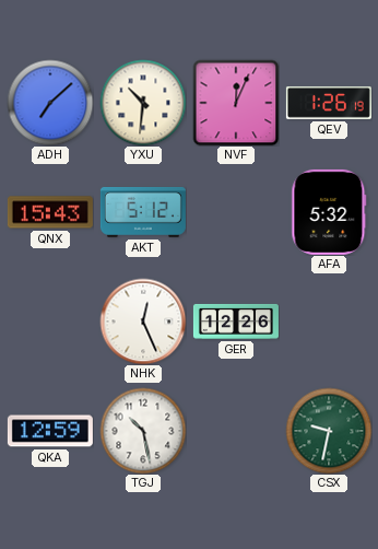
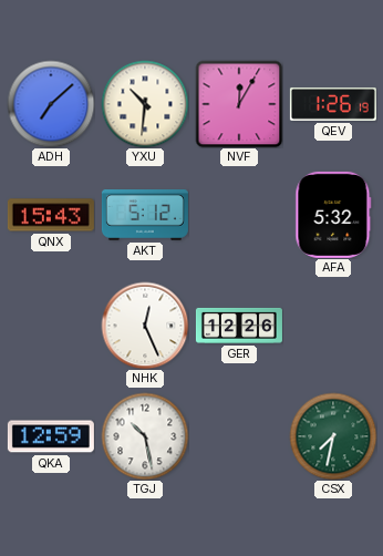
NVF: 12:04 -> 12:05
CSX: 9:32 -> 7:32
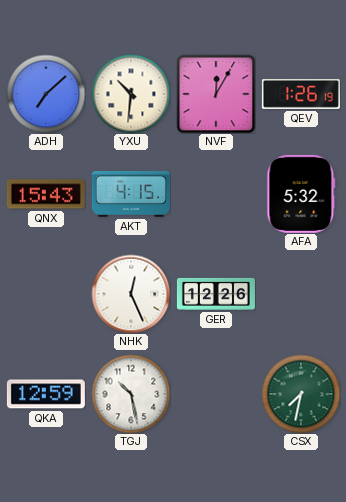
AKT: 5:12 -> 4:15
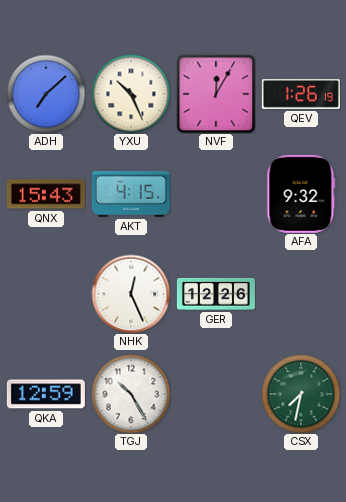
YXU: 10:31 -> 10:26
AFA: 5:32 -> 9:32
TGJ: 10:28 -> 10:25
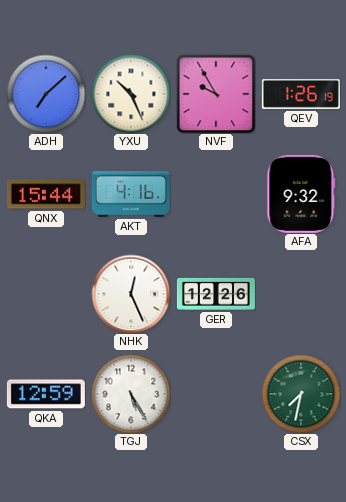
NVF: 12:05 -> 9:55
QNX: 15:43 -> 15:44
AKT: 4:15 -> 4:16
TGJ: 10:25 -> 5:25
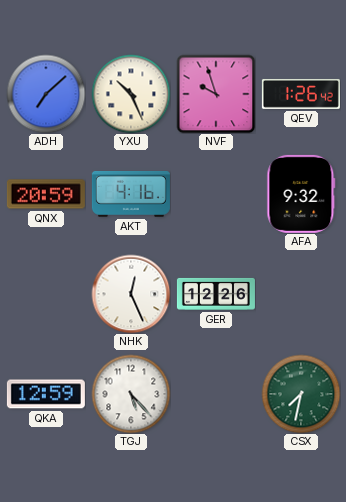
NVF: 9:55 -> 9:57
QEV: 1:26:19 -> 1:26:42
QNX: 15:44 -> 20:59
TGJ: 5:25 -> 5:23
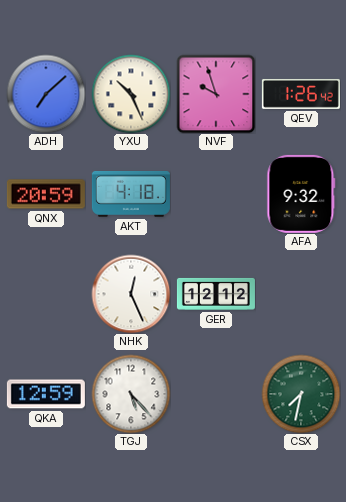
AKT: 4:16 -> 4:18
GER: 12:26 -> 12:12
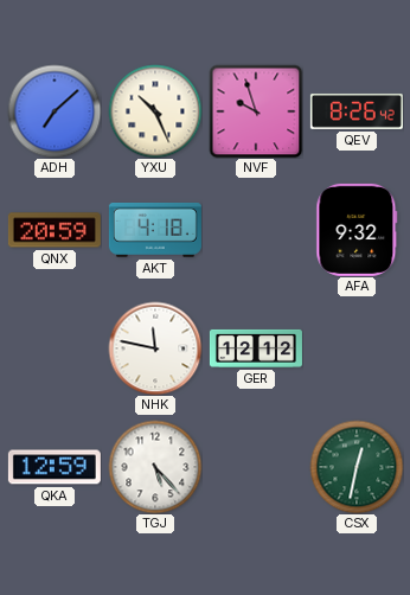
QEV: 1:26 -> 8:26
NHK: 12:26 -> 11:47
CSX: 7:32 -> 12:32
